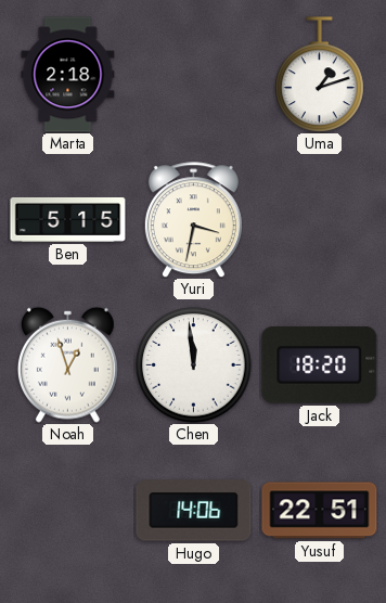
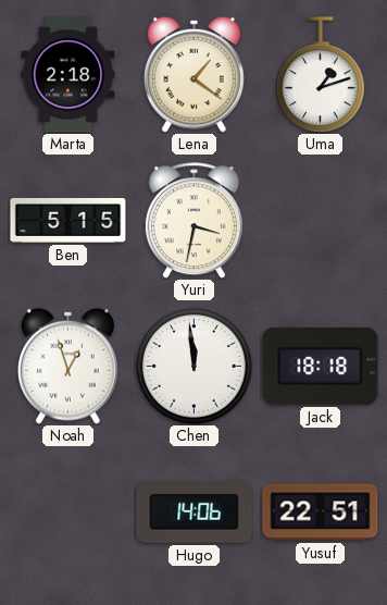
Lena: none -> 1:21
Jack: 18:20 -> 18:18
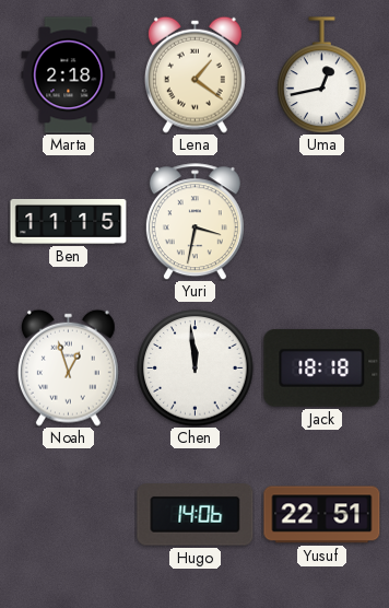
Uma: 1:12 -> 12:43
Ben: 5:15 -> 11:15
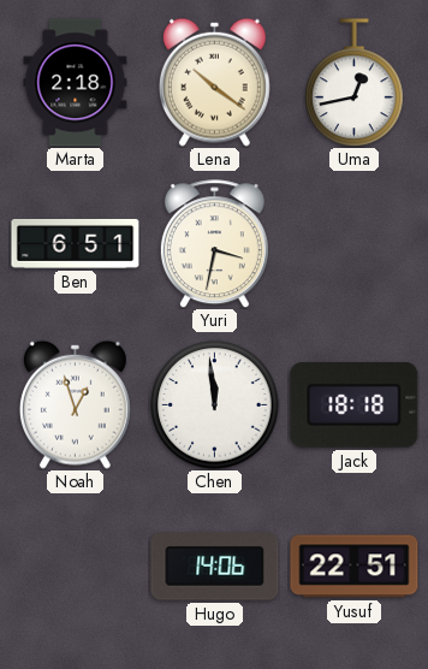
Lena: 1:21 -> 10:21
Ben: 11:15 -> 6:51
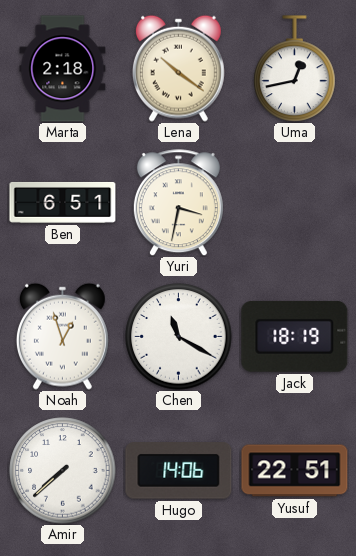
Chen: 11:59 -> 11:20
Jack: 18:18 -> 18:19
Amir: none -> 7:38
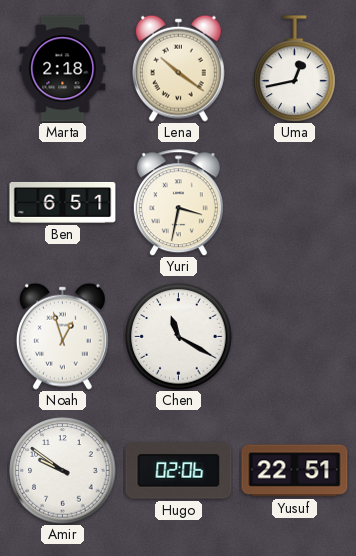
Jack: 18:19 -> none
Amir: 7:38 -> 9:51
Hugo: 14:06 -> 02:06
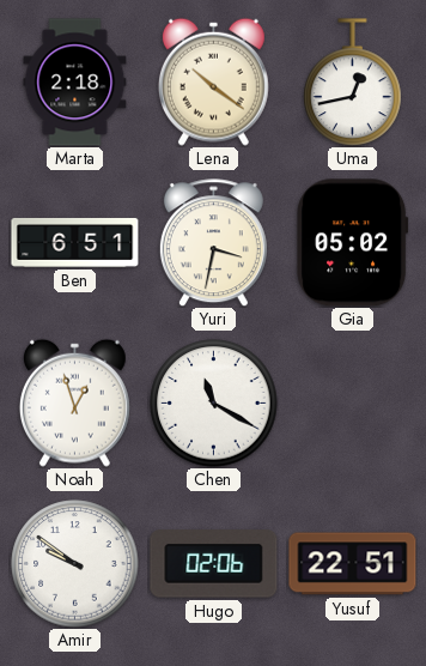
Gia: none -> 05:02
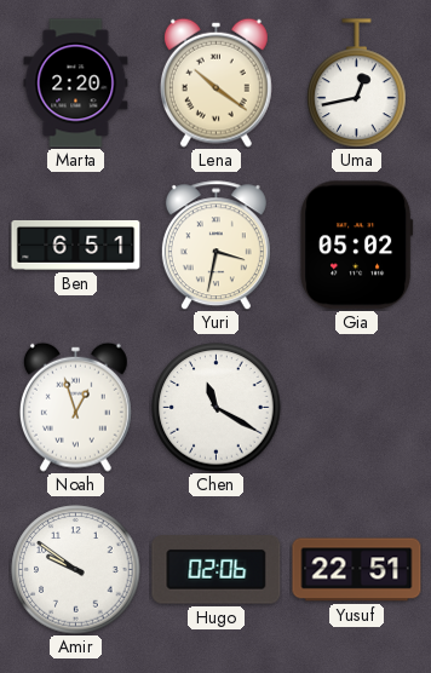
Marta: 2:18 -> 2:20
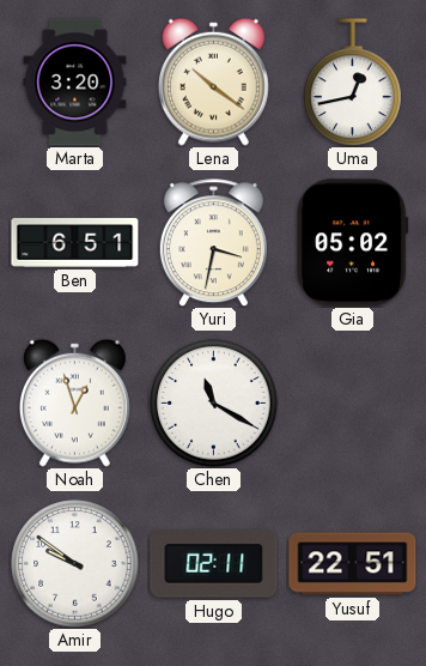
Marta: 2:20 -> 3:20
Hugo: 02:06 -> 02:11
